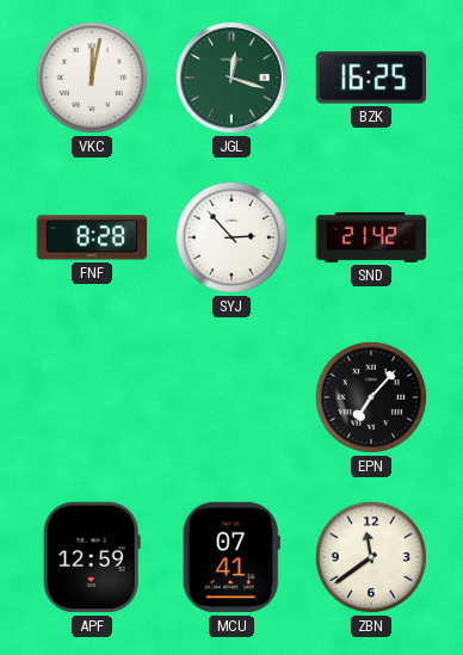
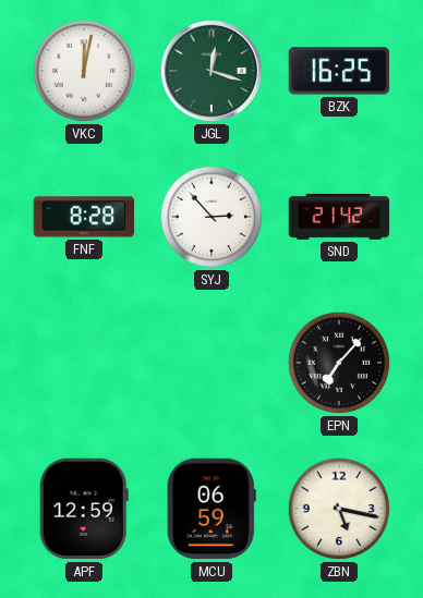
MCU: 07:41 -> 06:59
ZBN: 11:39 -> 5:17
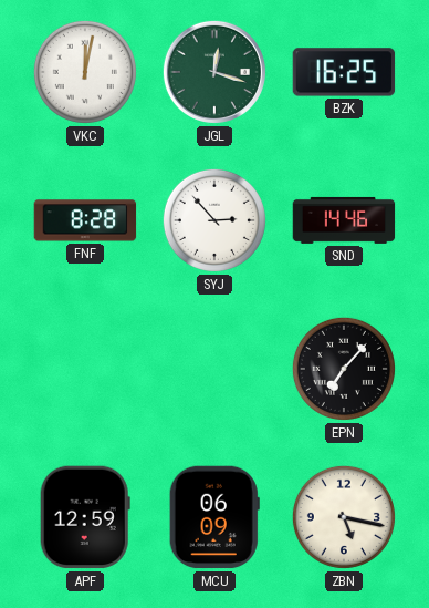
SND: 21:42 -> 14:46
MCU: 06:59 -> 06:09
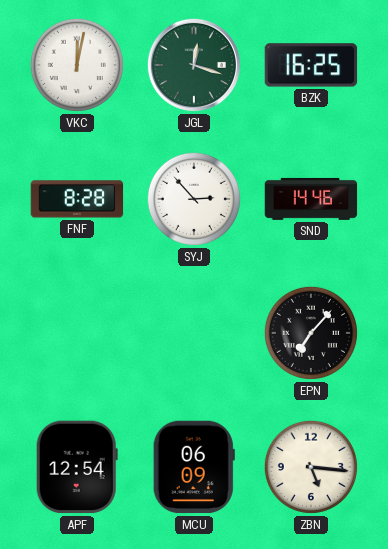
APF: 12:59 -> 12:54
ZBN: 5:17 -> 5:16
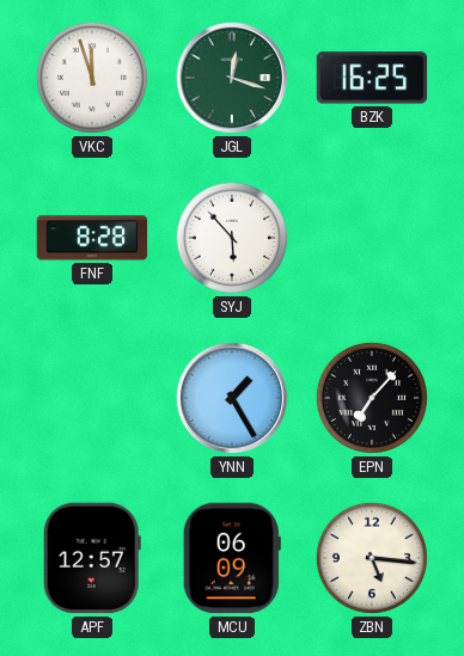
VKC: 12:02 -> 11:57
SYJ: 2:53 -> 5:53
SND: 14:46 -> none
YNN: none -> 1:25
APF: 12:54 -> 12:57
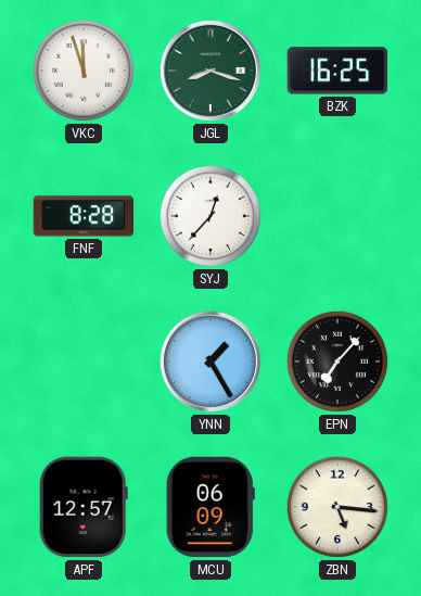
JGL: 12:18 -> 8:18
SYJ: 5:53 -> 12:37
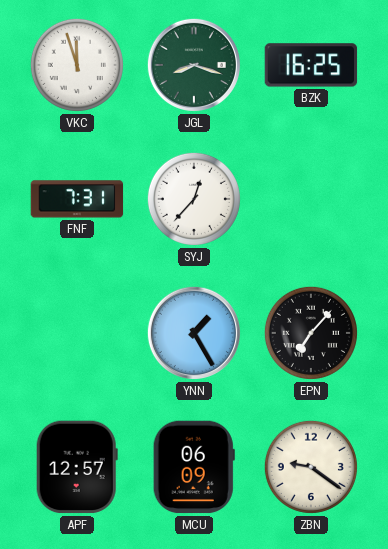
FNF: 8:28 -> 7:31
ZBN: 5:16 -> 9:21
